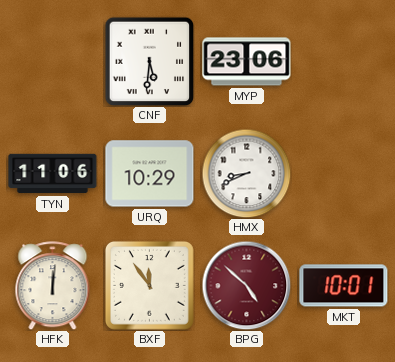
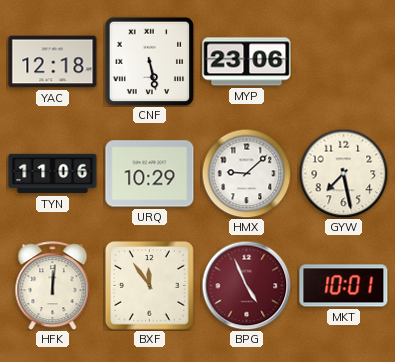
YAC: none -> 12:18
CNF: 5:31 -> 5:28
HMX: 8:41 -> 9:08
GYW: none -> 7:28
BPG: 4:52 -> 4:56
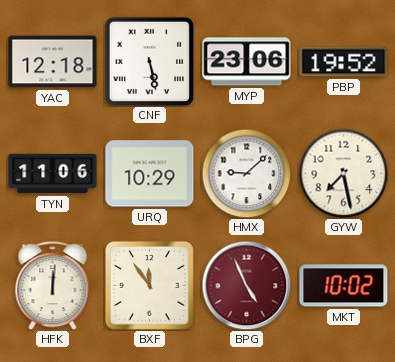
PBP: none -> 19:52
MKT: 10:01 -> 10:02
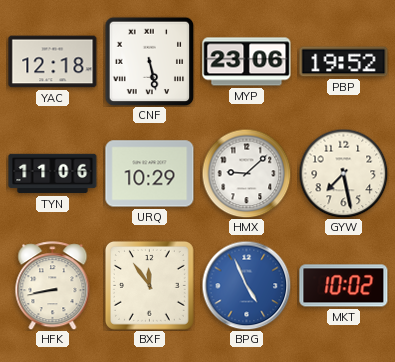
HFK: 12:01 -> 8:43
BPG dial: burgundy -> blue
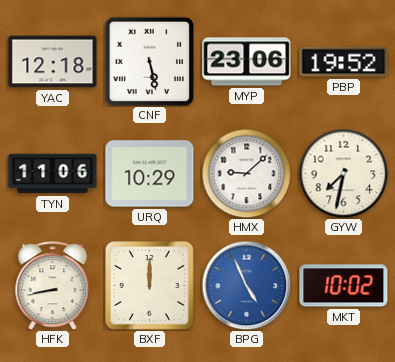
GYW: 7:28 -> 7:32
BXF: 11:54 -> 12:00
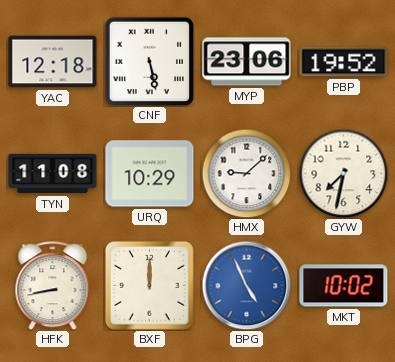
TYN: 11:06 -> 11:08
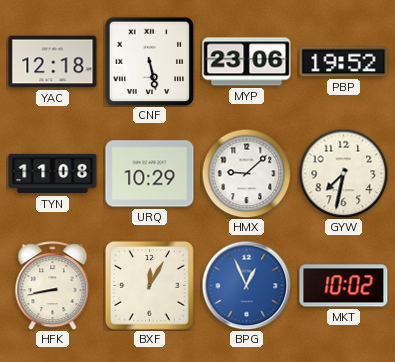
BXF: 12:00 -> 12:05
BPG: 4:56 -> 12:56
